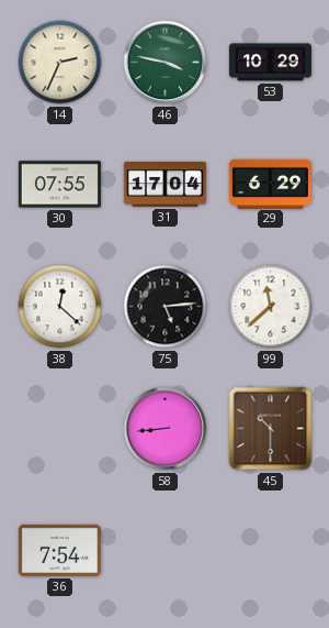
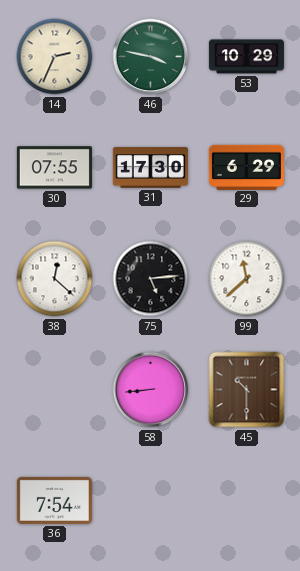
31: 17:04 -> 17:30
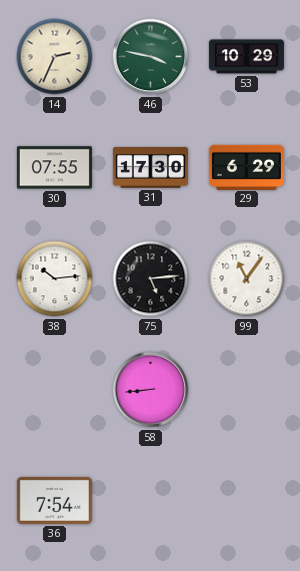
38: 12:22 -> 10:14
99: 11:38 -> 11:06
45: 10:30 -> none
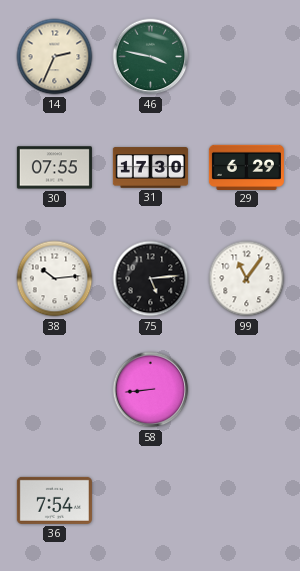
53: 10:29 -> none
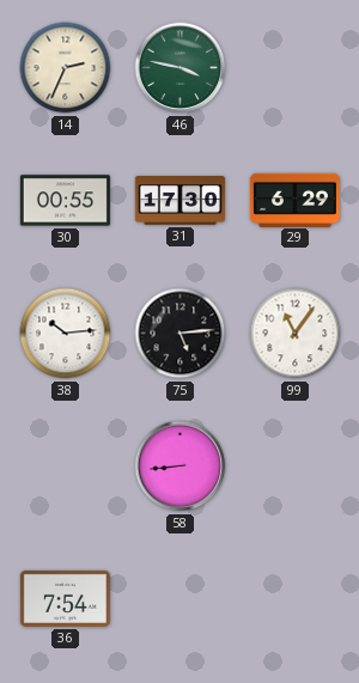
30: 07:55 -> 00:55
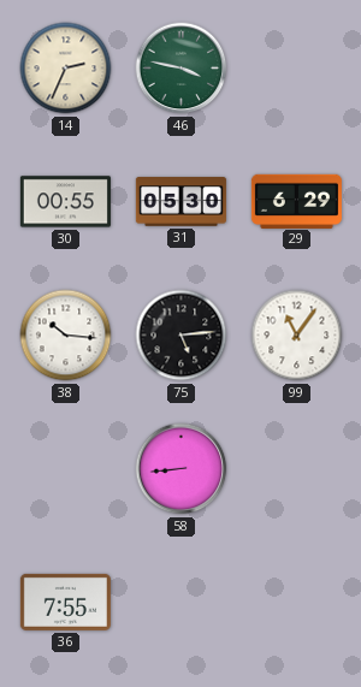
31: 17:30 -> 05:30
38: 10:14 -> 10:16
36: 7:54 -> 7:55
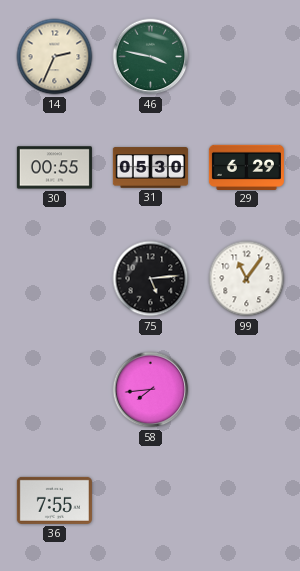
38: 10:16 -> none
58: 8:44 -> 7:44
